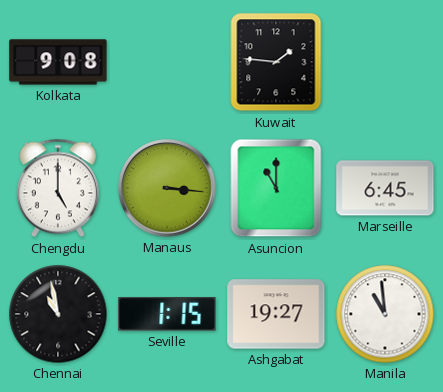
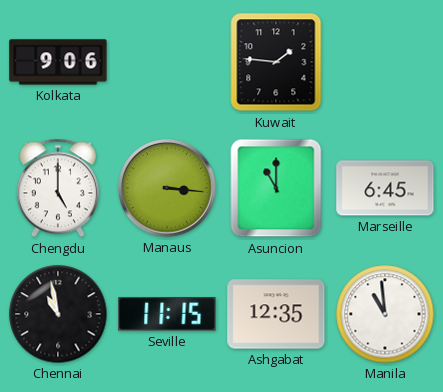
Kolkata: 9:08 -> 9:06
Seville: 1:15 -> 11:15
Ashgabat: 19:27 -> 12:35
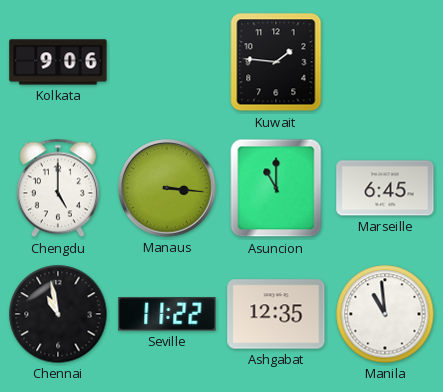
Seville: 11:15 -> 11:22
